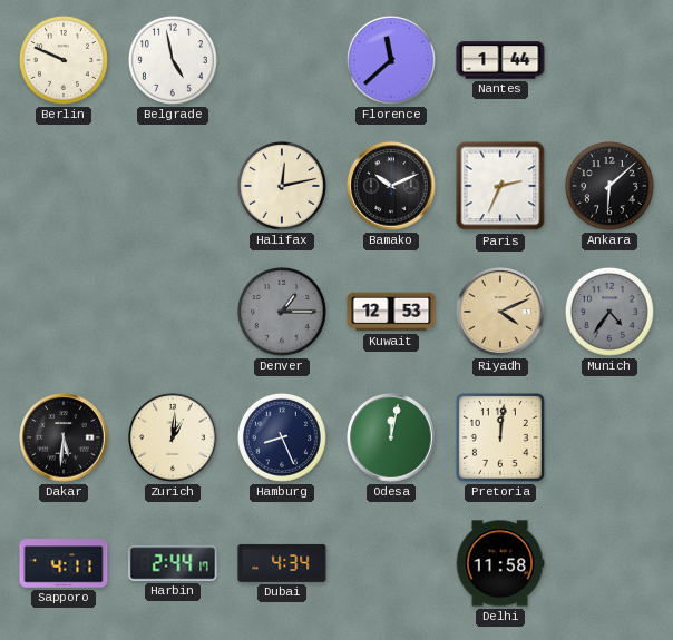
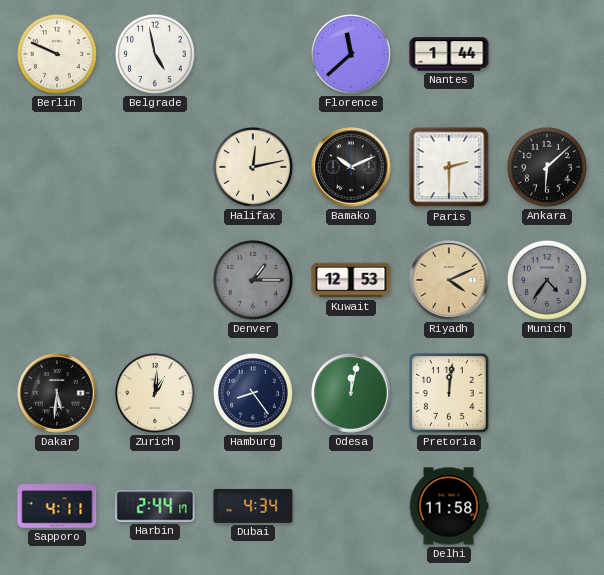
Paris: 2:34 -> 2:30
Hamburg: 8:26 -> 8:24
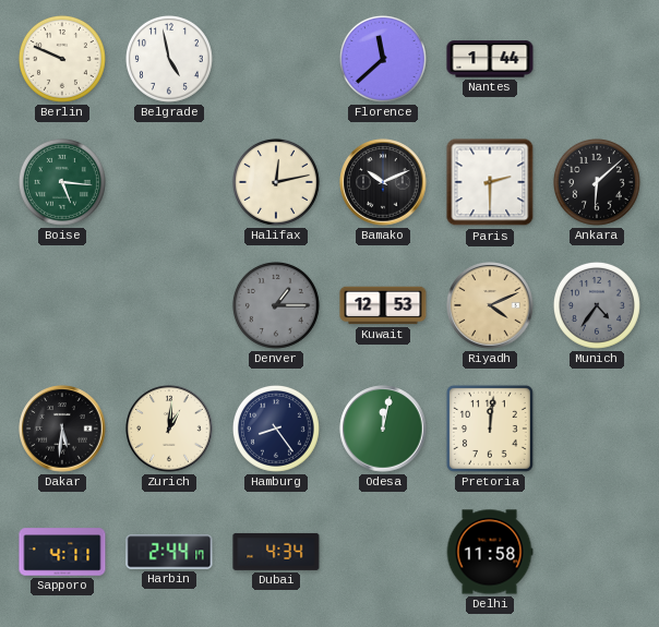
Boise: none -> 5:16
